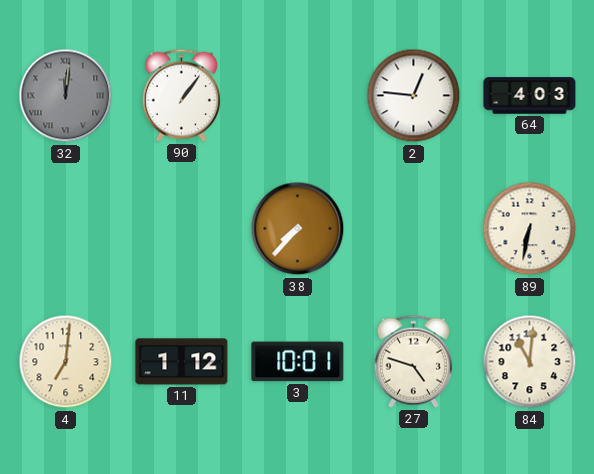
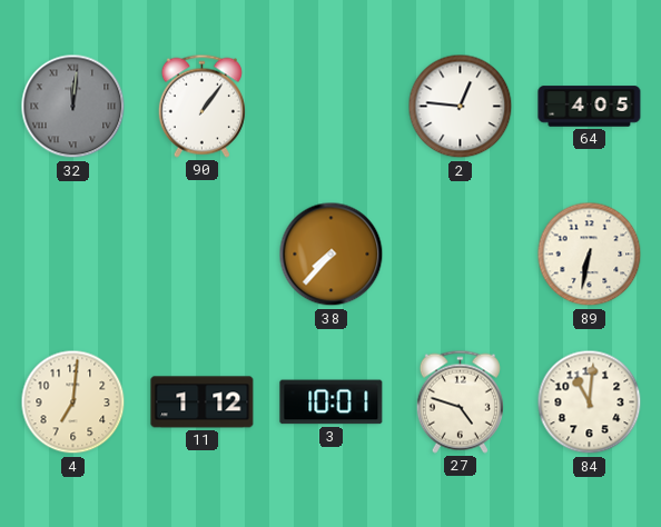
64: 4:03 -> 4:05
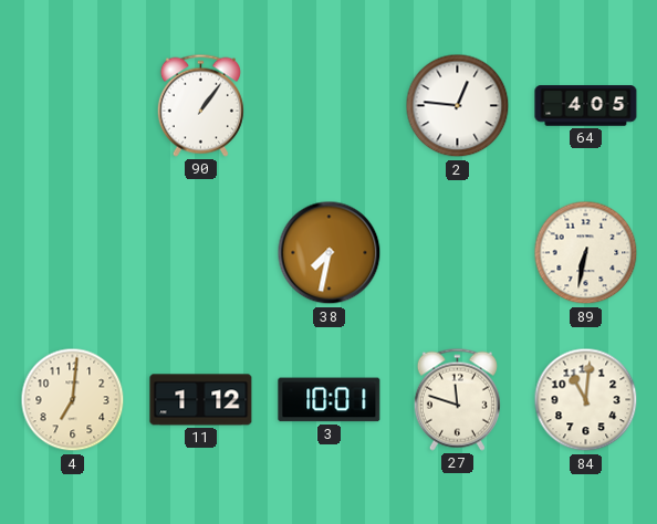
32: 12:01 -> none
38: 7:37 -> 7:32
27: 4:48 -> 11:48
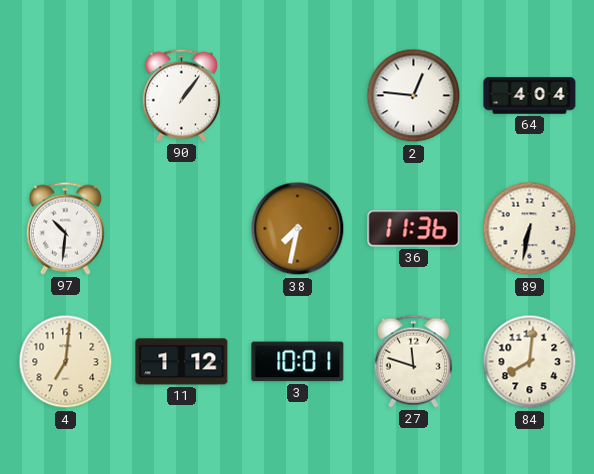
64: 4:05 -> 4:04
97: none -> 10:31
36: none -> 11:36
84: 11:01 -> 8:01
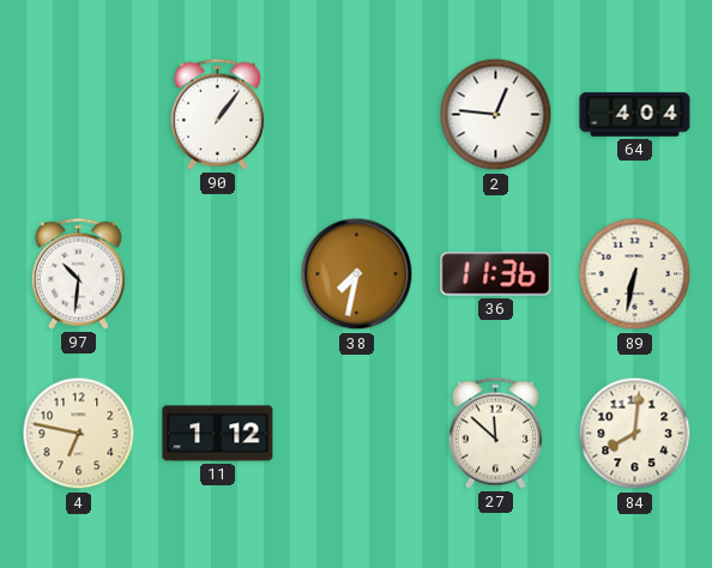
4: 7:01 -> 6:47
3: 10:01 -> none
27: 11:48 -> 11:52
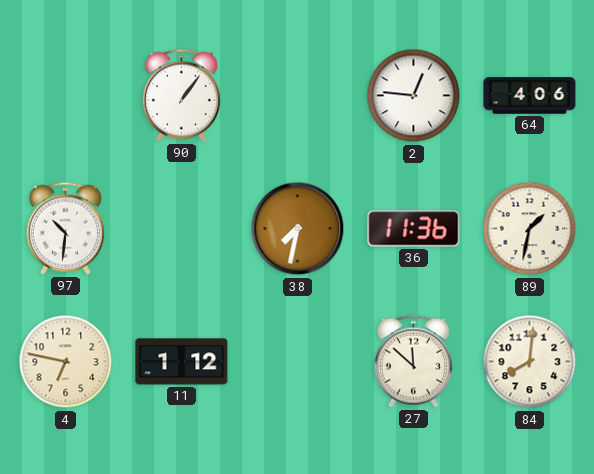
64: 4:04 -> 4:06
89: 6:32 -> 1:32
